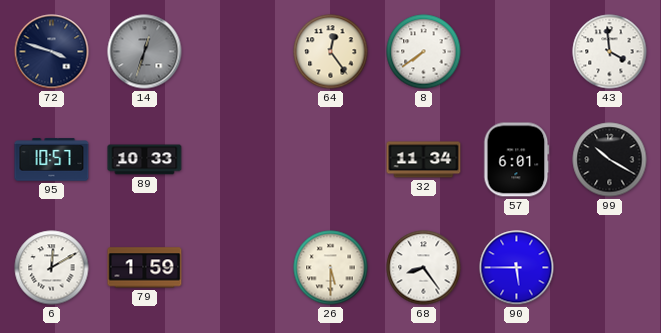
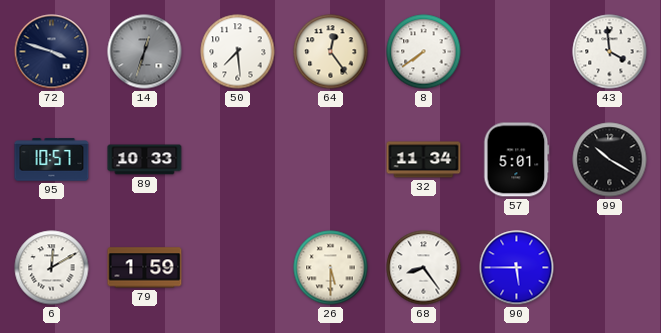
50: none -> 7:29
57: 6:01 -> 5:01
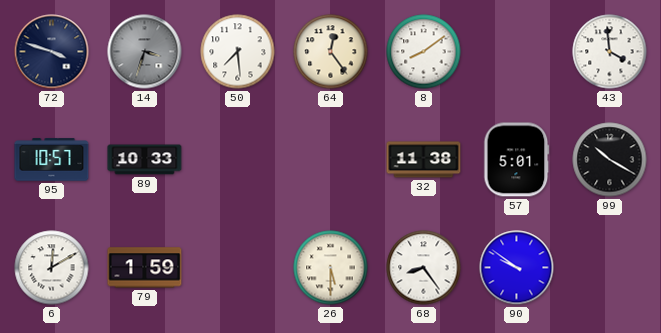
14: 12:33 -> 3:33
8: 7:39 -> 8:09
32: 11:34 -> 11:38
90: 5:45 -> 9:51
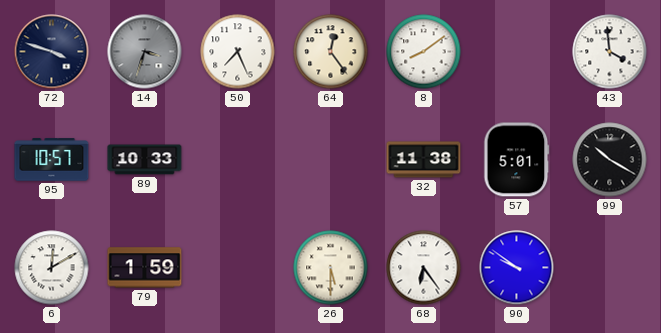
50: 7:29 -> 7:26
68: 8:24 -> 6:24
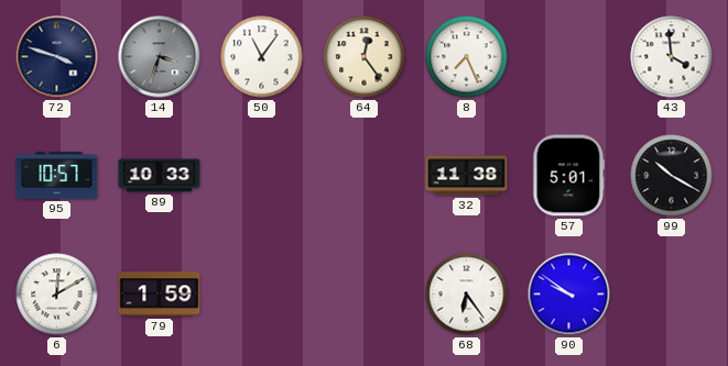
50: 7:26 -> 11:06
8: 8:09 -> 7:26
26: 5:30 -> none
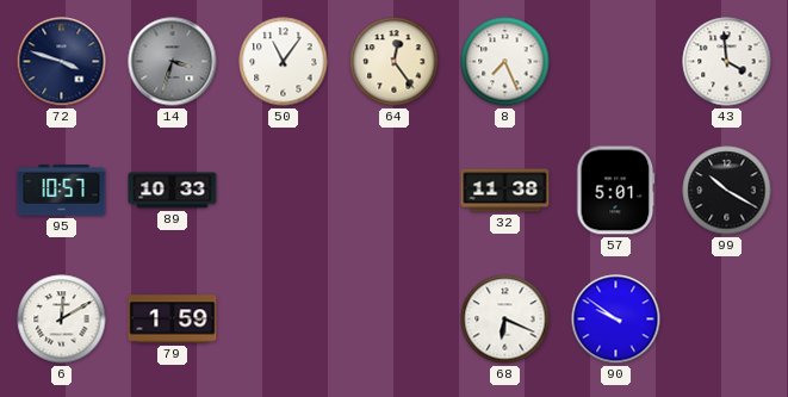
68: 6:24 -> 6:19
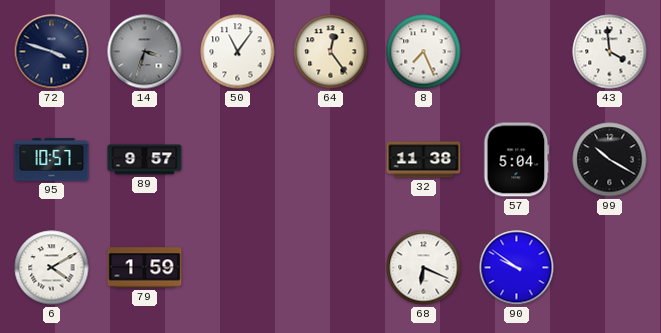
89: 10:33 -> 9:57
57: 5:01 -> 5:04
6: 12:10 -> 4:10
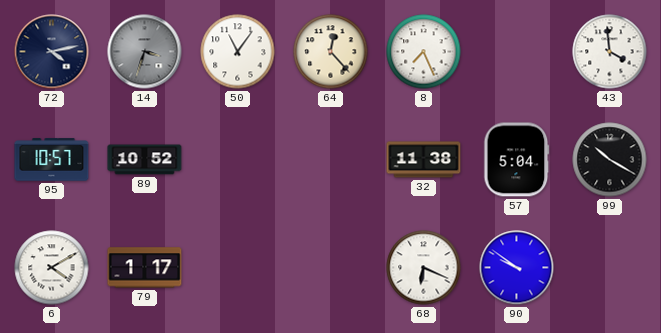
72: 3:48 -> 4:13
64: 12:24 -> 12:23
89: 9:57 -> 10:52
79: 1:59 -> 1:17
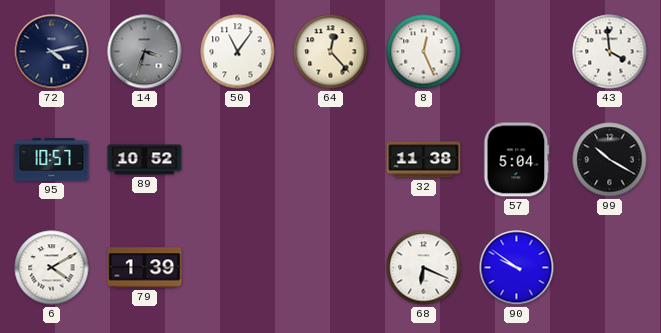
8: 7:26 -> 12:26
79: 1:17 -> 1:39
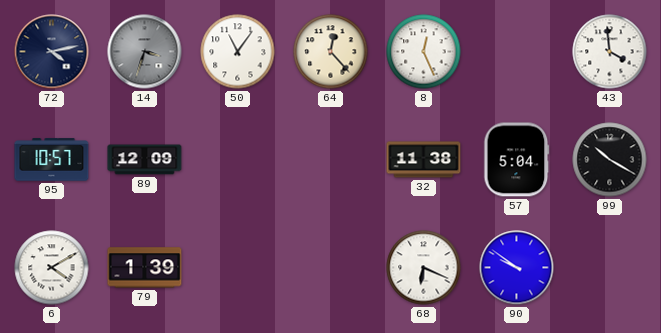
89: 10:52 -> 12:09
